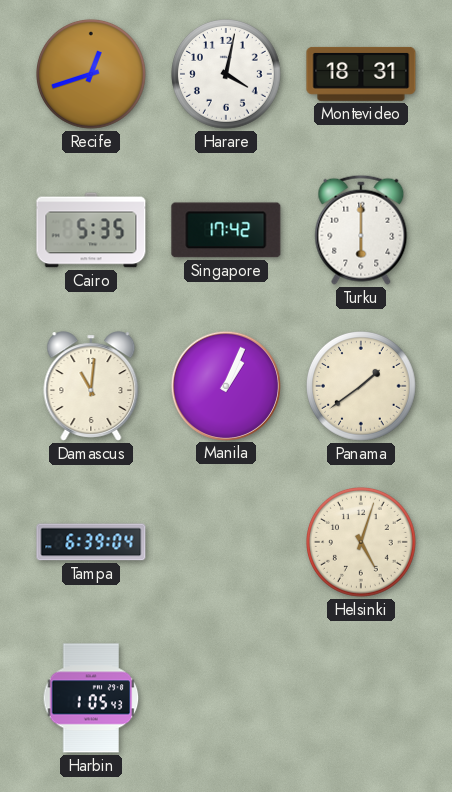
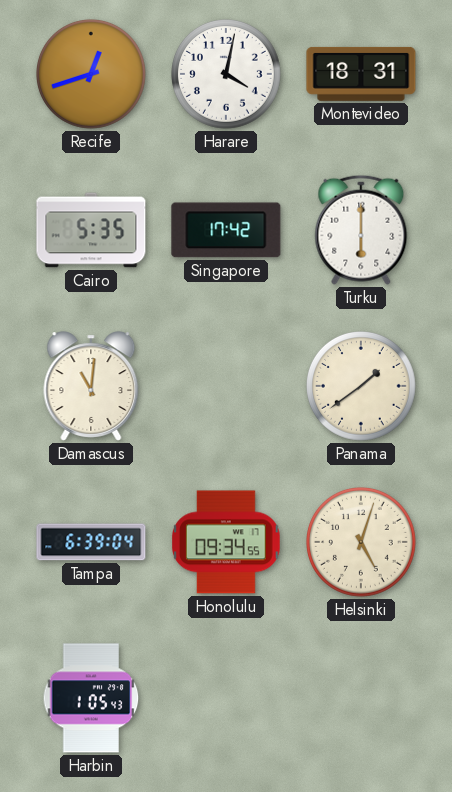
Manila: 1:04 -> none
Honolulu: none -> 09:34
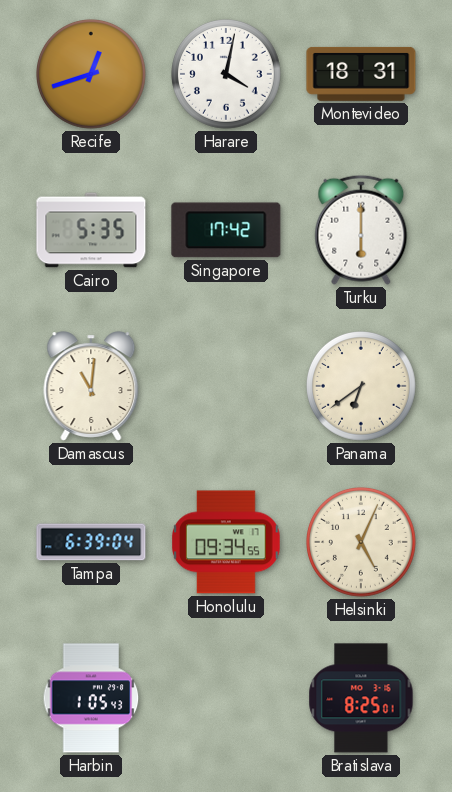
Panama: 1:39 -> 6:39
Helsinki: 5:03 -> 5:04
Bratislava: none -> 8:25
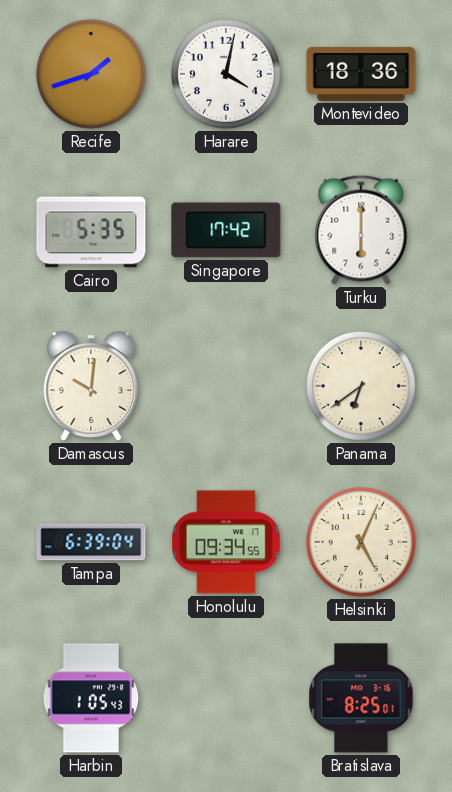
Recife: 12:42 -> 1:42
Montevideo: 18:31 -> 18:36
Damascus: 11:01 -> 10:01
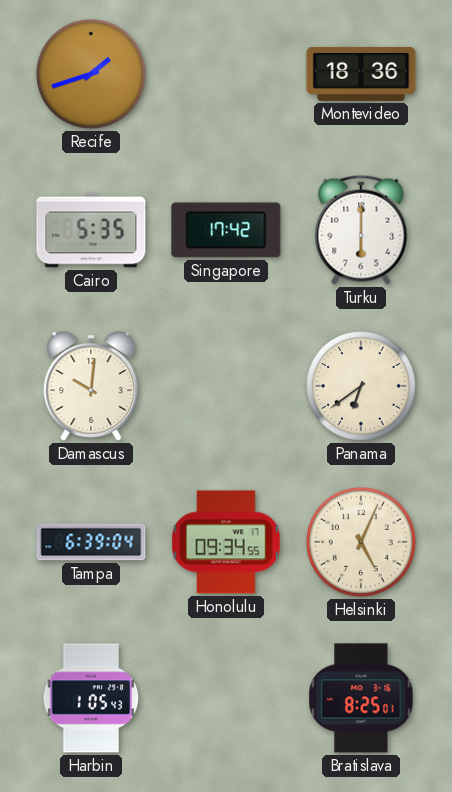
Harare: 4:02 -> none
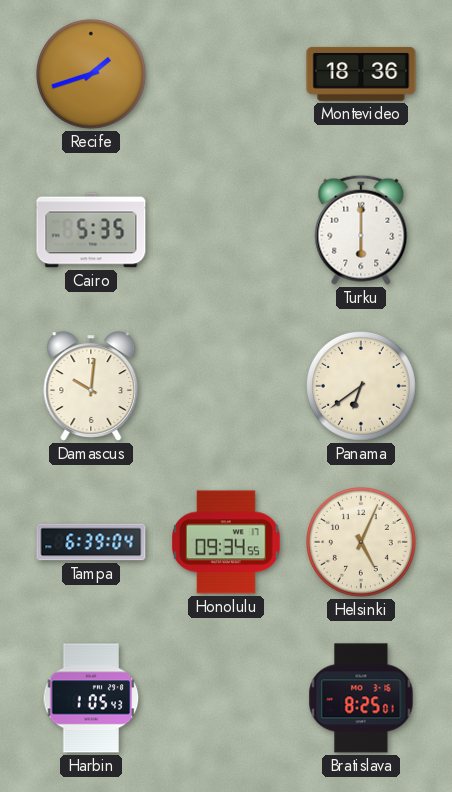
Singapore: 17:42 -> none
